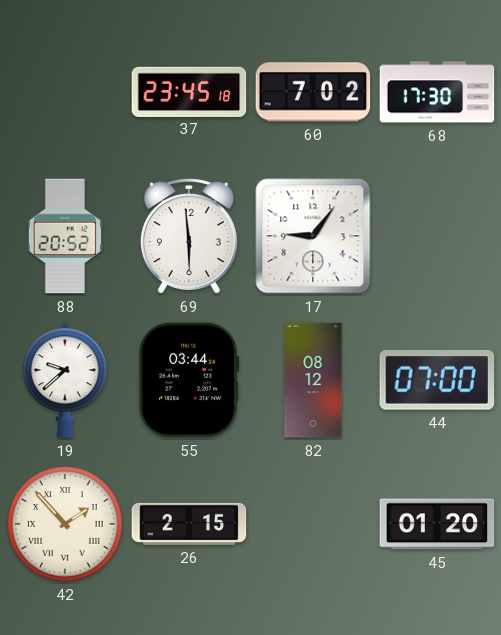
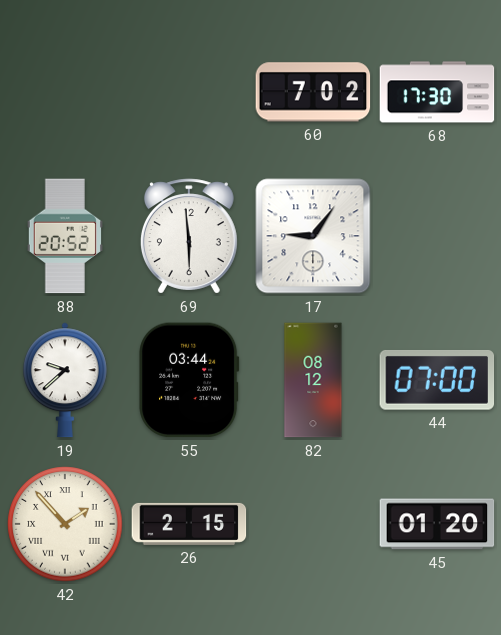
37: 23:45 -> none
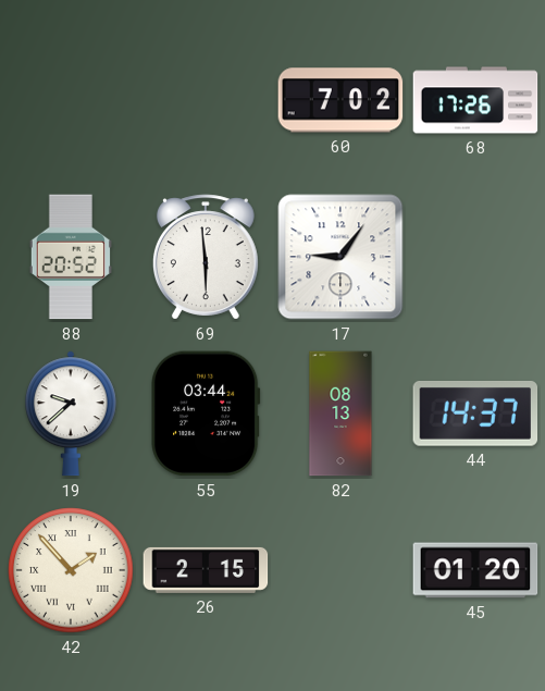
68: 17:30 -> 17:26
82: 08:12 -> 08:13
44: 07:00 -> 14:37
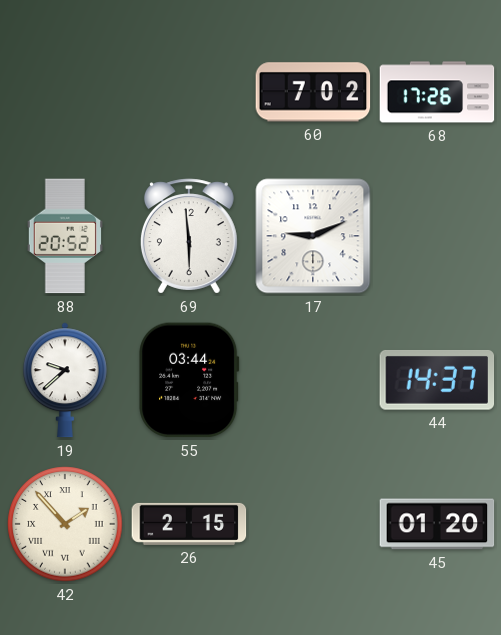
17: 9:06 -> 9:11
82: 08:13 -> none
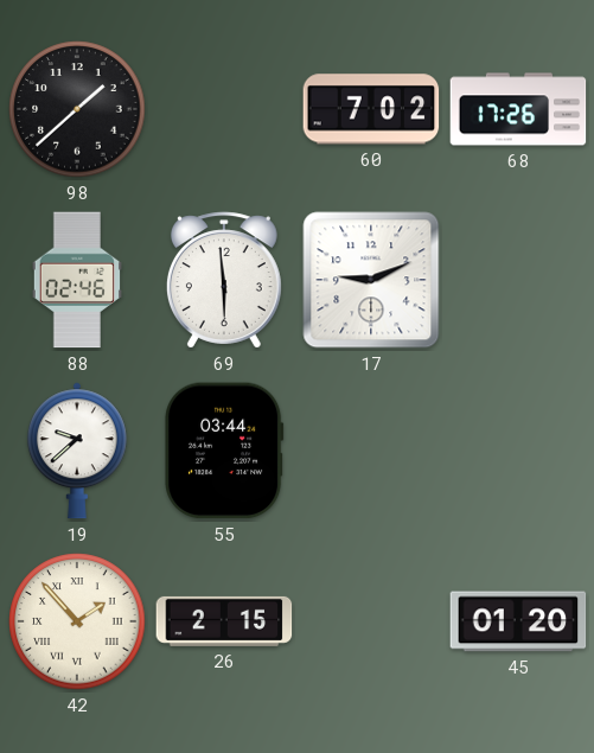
98: none -> 1:38
88: 20:52 -> 02:46
44: 14:37 -> none
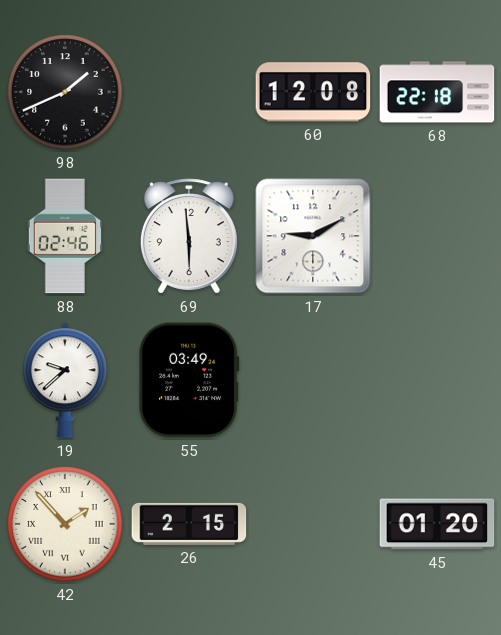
98: 1:38 -> 1:41
60: 7:02 -> 12:08
68: 17:26 -> 22:18
17: 9:11 -> 9:10
55: 03:44 -> 03:49
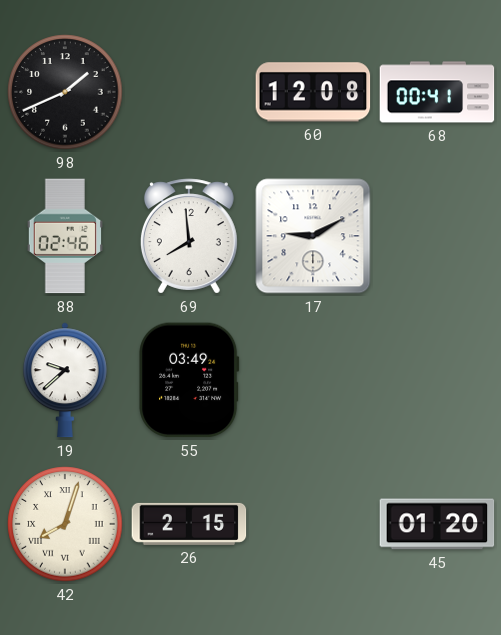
68: 22:18 -> 00:41
69: 5:59 -> 7:59
42: 1:53 -> 8:03
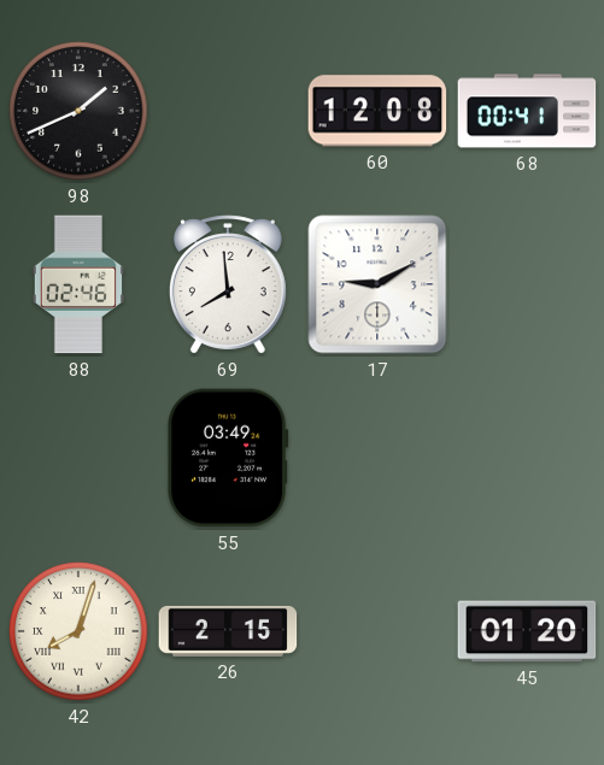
19: 9:38 -> none
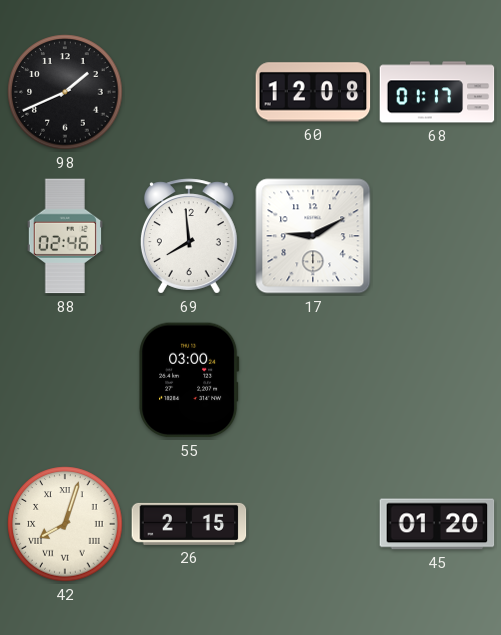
68: 00:41 -> 01:17
55: 03:49 -> 03:00
